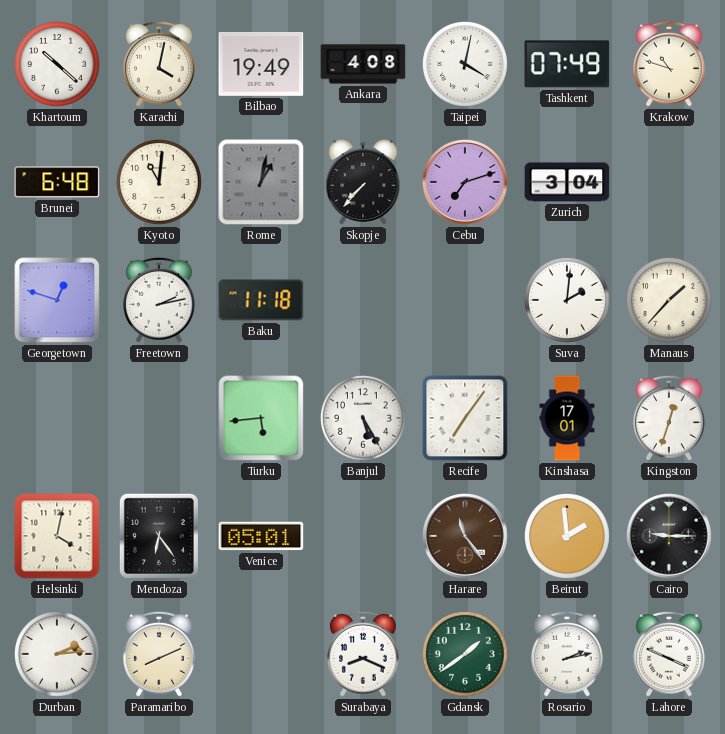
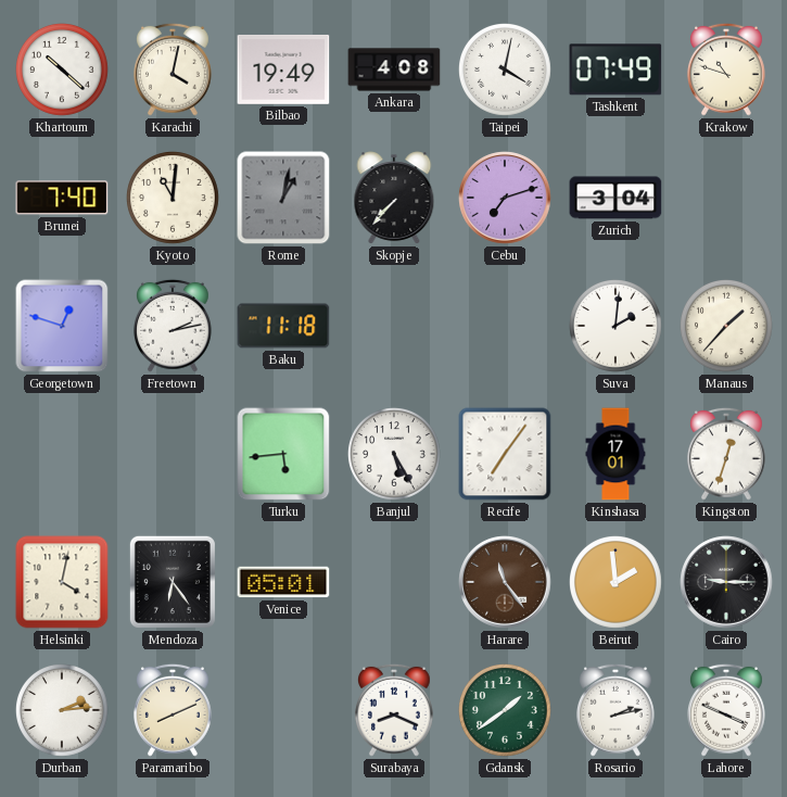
Brunei: 6:48 -> 7:40
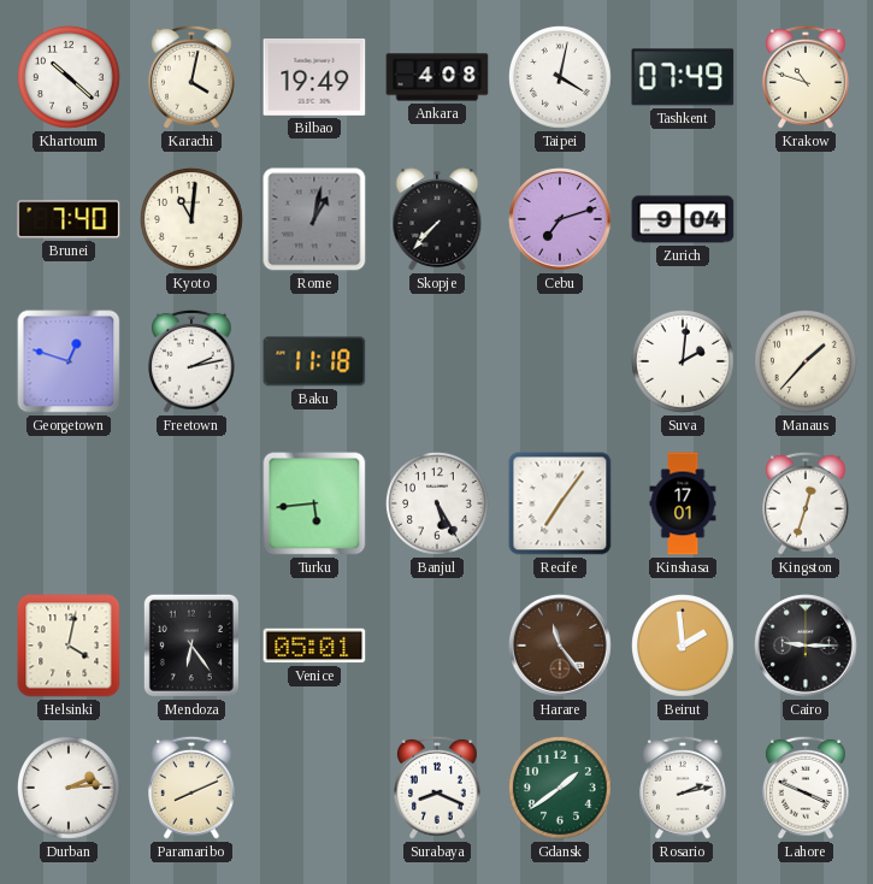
Zurich: 3:04 -> 9:04
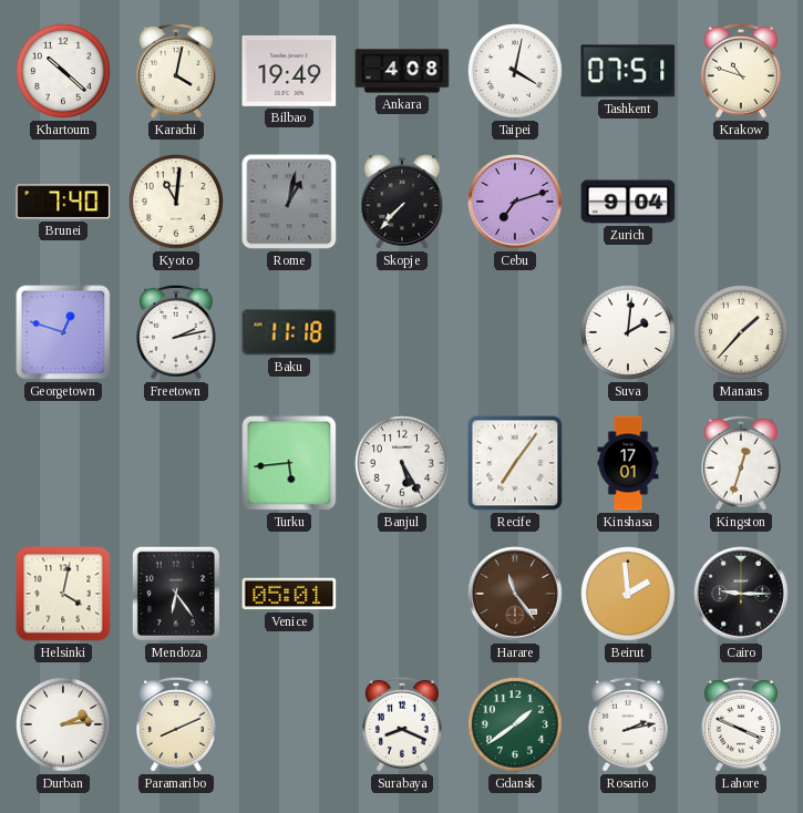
Tashkent: 07:49 -> 07:51
